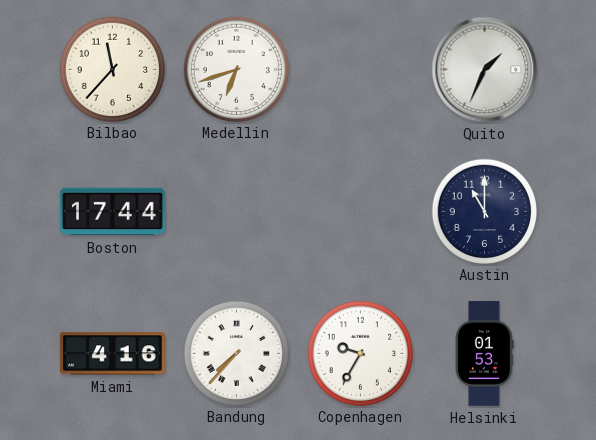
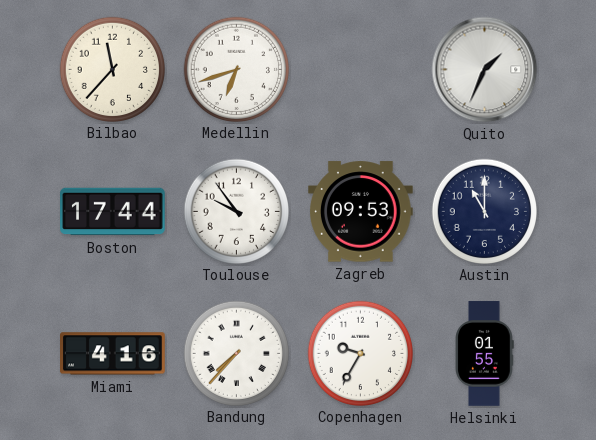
Toulouse: none -> 9:54
Zagreb: none -> 09:53
Helsinki: 01:53 -> 01:55
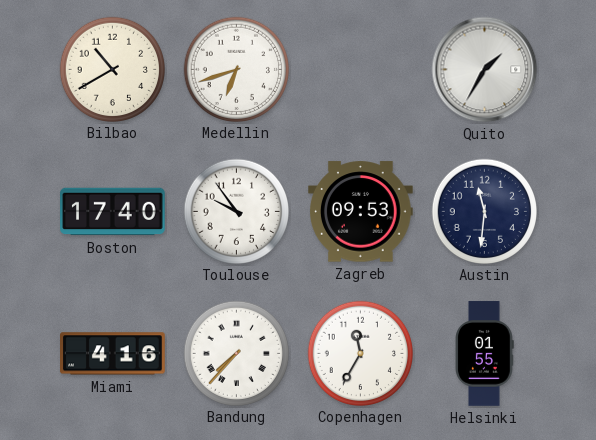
Bilbao: 11:37 -> 10:40
Quito: 1:34 -> 1:35
Boston: 17:44 -> 17:40
Austin: 11:00 -> 11:31
Copenhagen: 9:35 -> 11:35
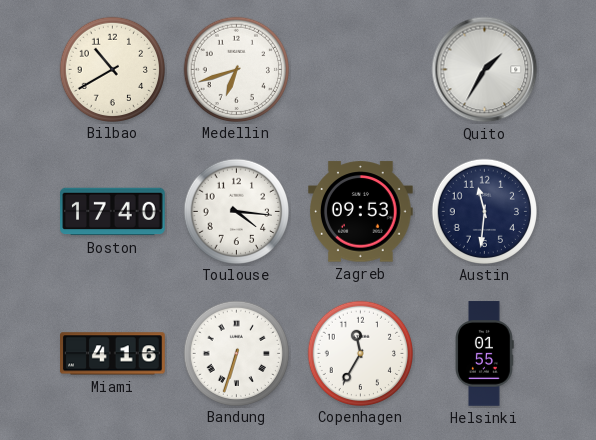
Toulouse: 9:54 -> 4:16
Bandung: 7:37 -> 6:33
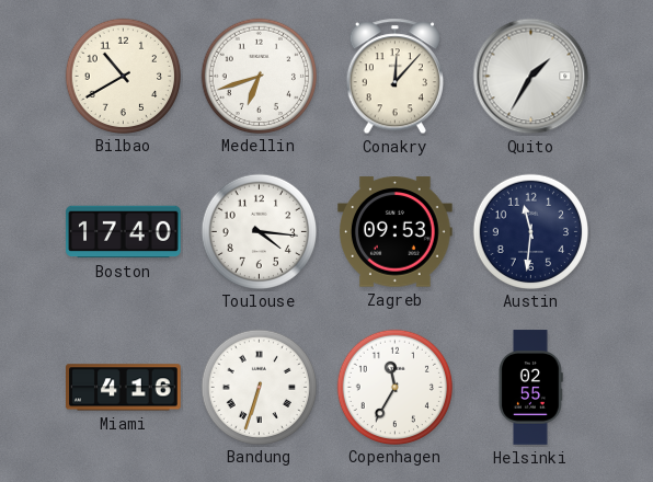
Conakry: none -> 12:07
Helsinki: 01:55 -> 02:55
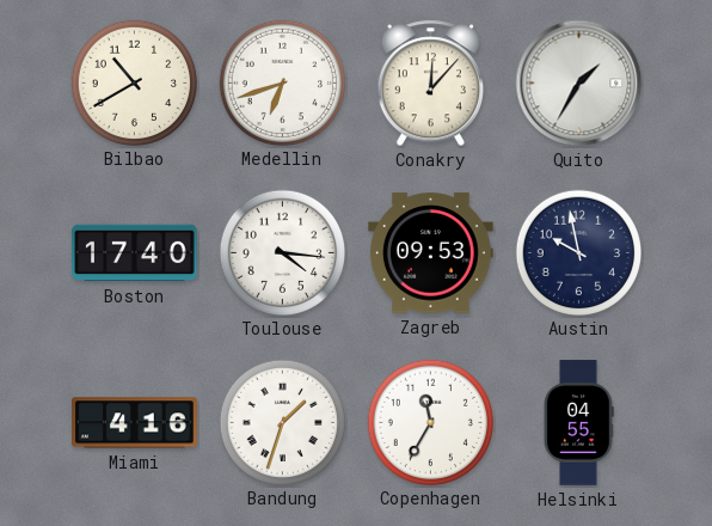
Austin: 11:31 -> 9:58
Bandung: 6:33 -> 1:33
Helsinki: 02:55 -> 04:55
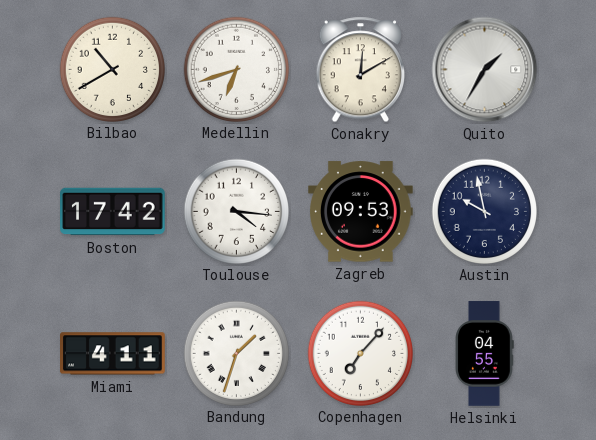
Conakry: 12:07 -> 12:10
Boston: 17:40 -> 17:42
Miami: 4:16 -> 4:11
Copenhagen: 11:35 -> 7:07
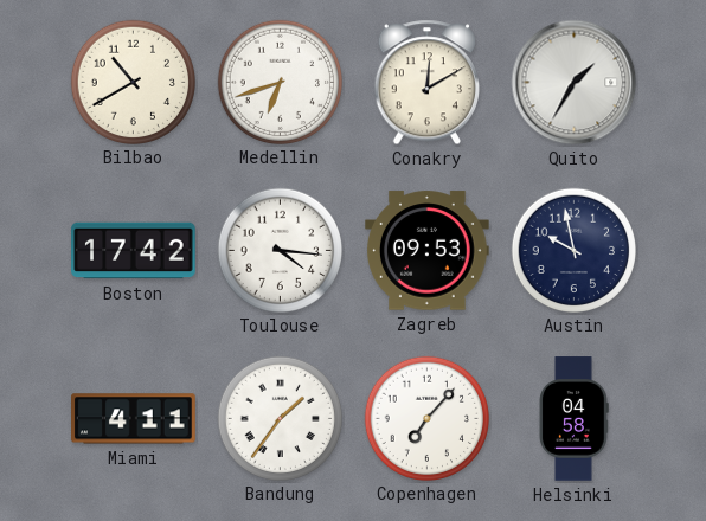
Bandung: 1:33 -> 1:36
Helsinki: 04:55 -> 04:58
